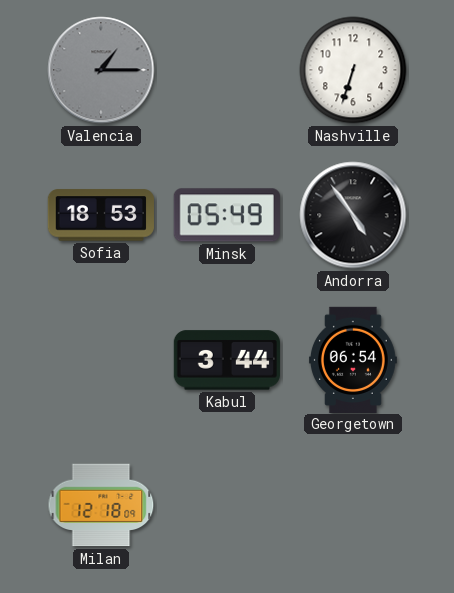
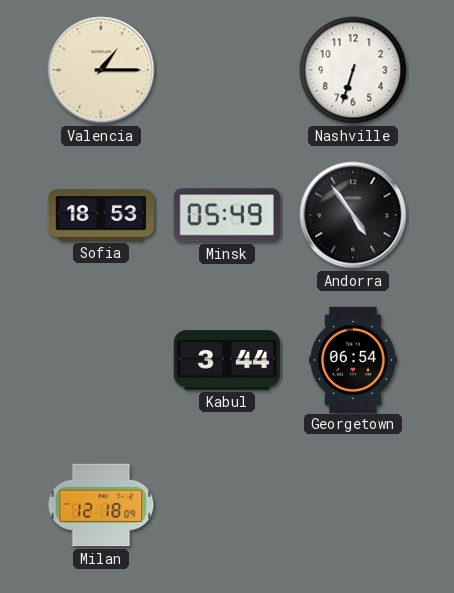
Valencia dial: grey -> cream
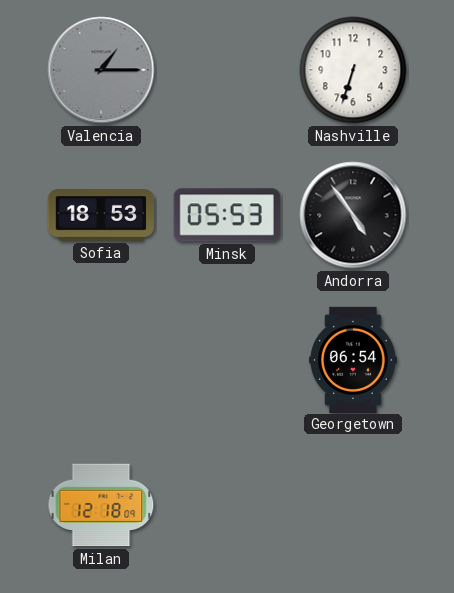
Valencia dial: cream -> grey
Minsk: 05:49 -> 05:53
Kabul: 3:44 -> none
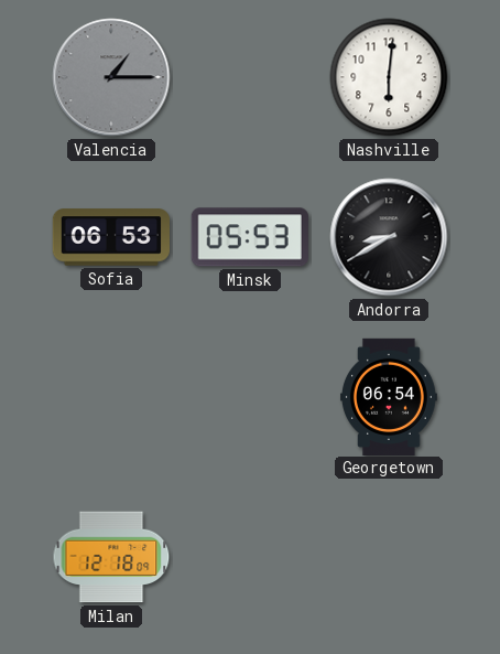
Nashville: 6:33 -> 6:01
Sofia: 18:53 -> 06:53
Andorra: 4:54 -> 8:40
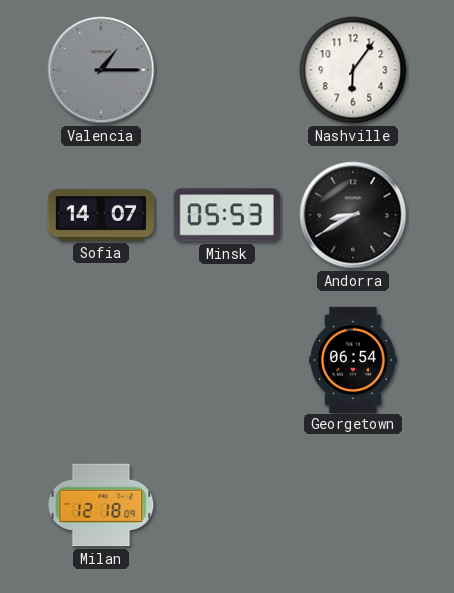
Nashville: 6:01 -> 6:06
Sofia: 06:53 -> 14:07
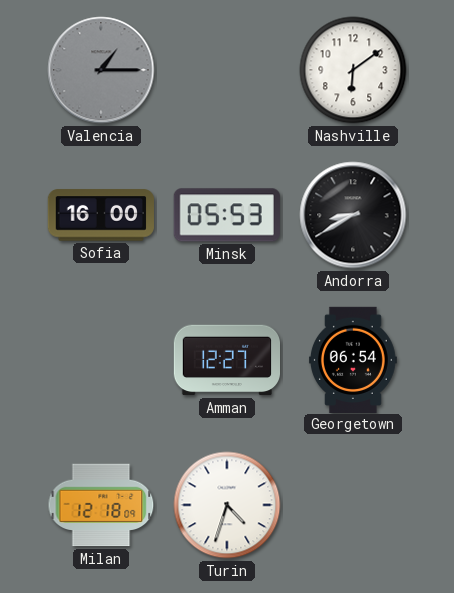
Nashville: 6:06 -> 6:09
Sofia: 14:07 -> 16:00
Amman: none -> 12:27
Turin: none -> 4:33
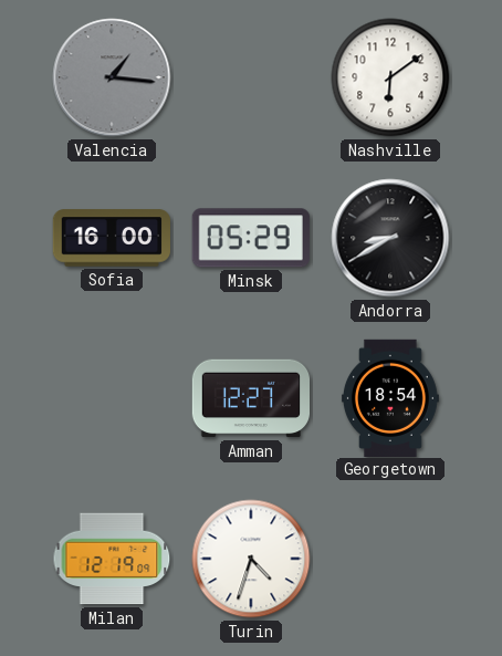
Valencia: 1:15 -> 1:16
Minsk: 05:53 -> 05:29
Georgetown: 06:54 -> 18:54
Milan: 12:18 -> 12:19
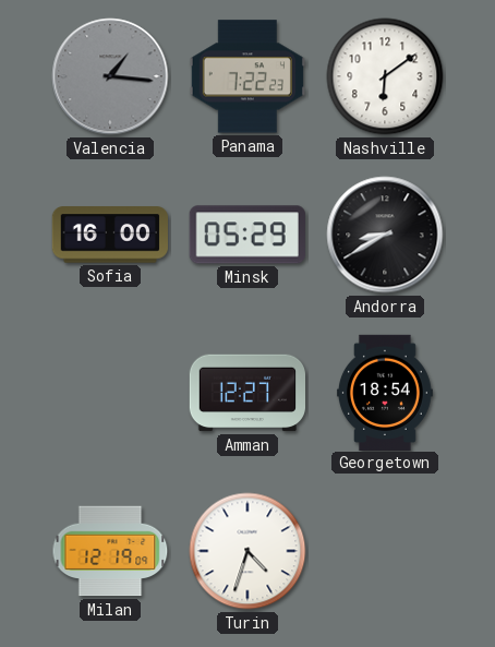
Panama: none -> 7:22
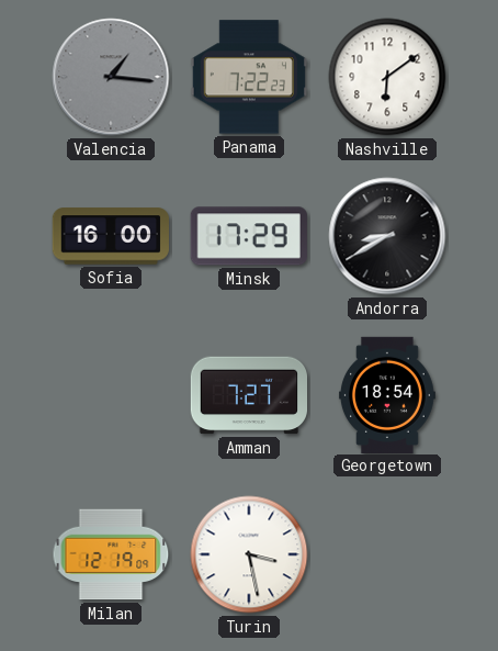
Minsk: 05:29 -> 17:29
Amman: 12:27 -> 7:27
Turin: 4:33 -> 3:28
